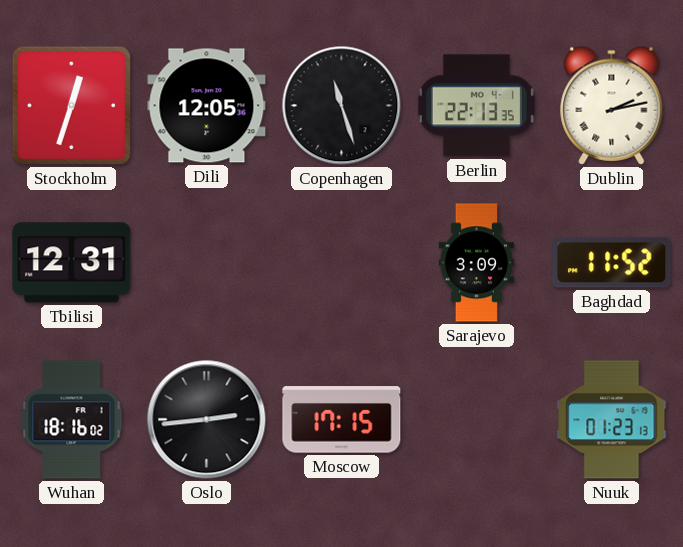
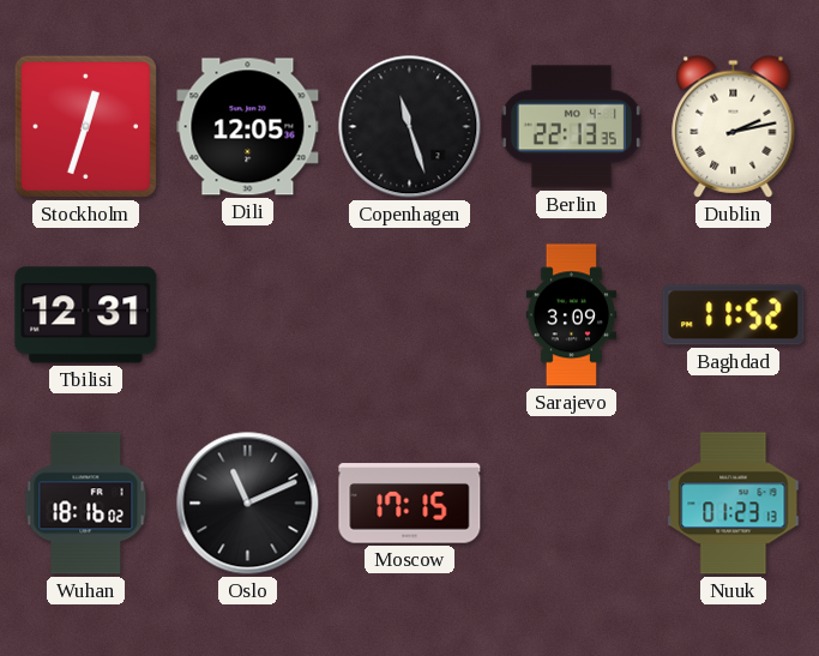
Oslo: 2:44 -> 11:11
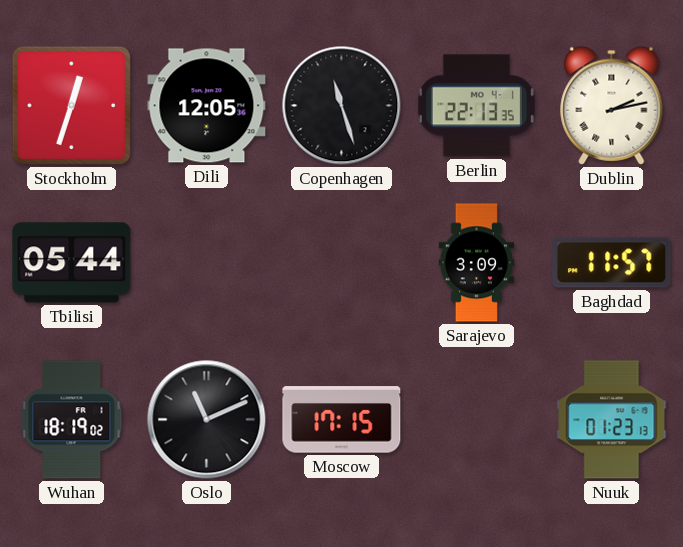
Tbilisi: 12:31 -> 05:44
Baghdad: 11:52 -> 11:57
Wuhan: 18:16 -> 18:19
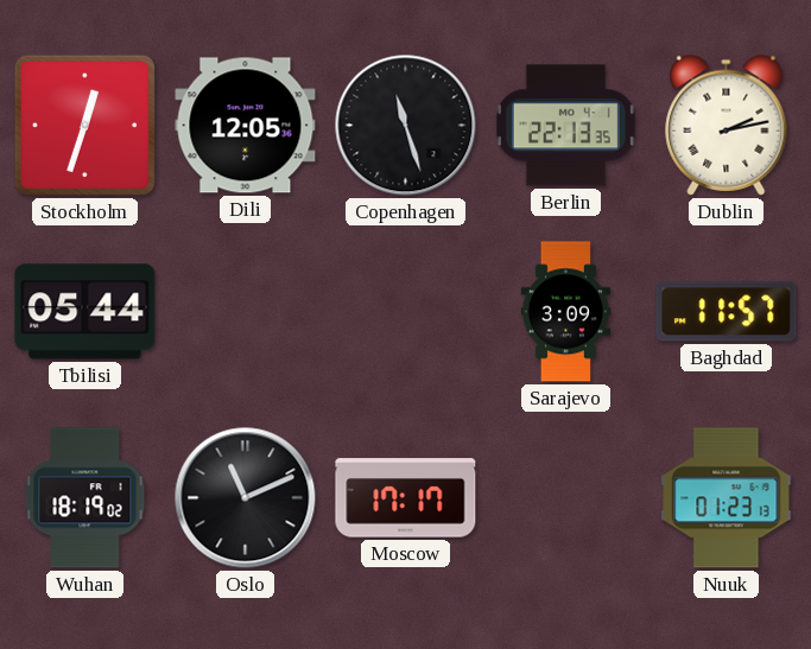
Moscow: 17:15 -> 17:17
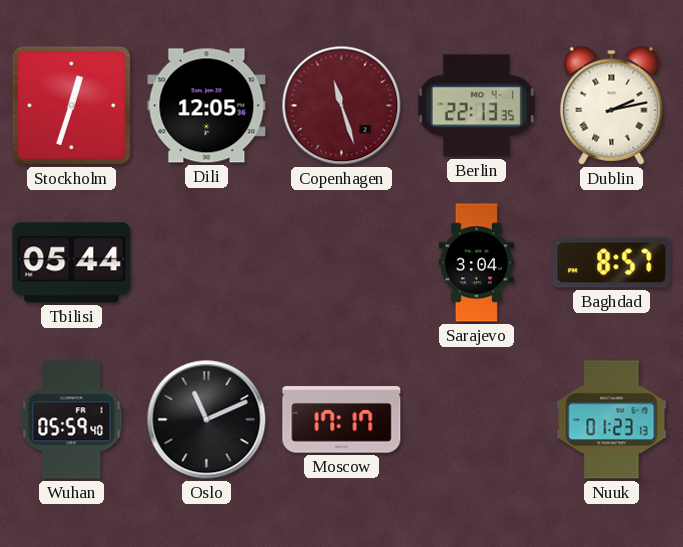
Copenhagen dial: black -> burgundy
Sarajevo: 3:09 -> 3:04
Baghdad: 11:57 -> 8:57
Wuhan: 18:19 -> 05:59
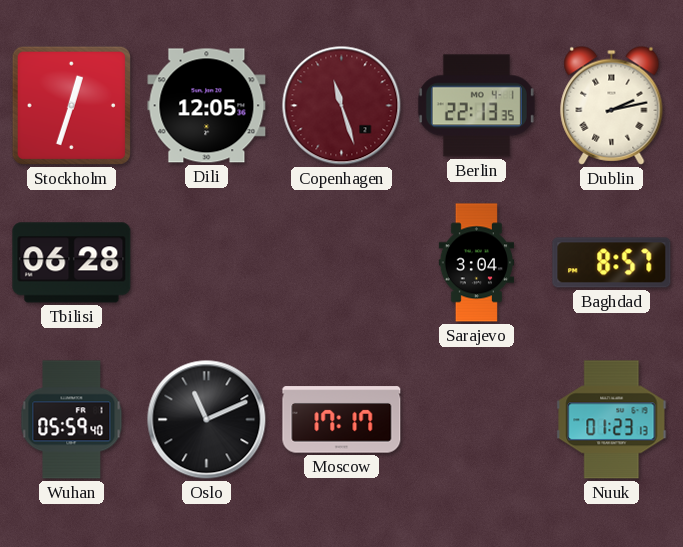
Tbilisi: 05:44 -> 06:28
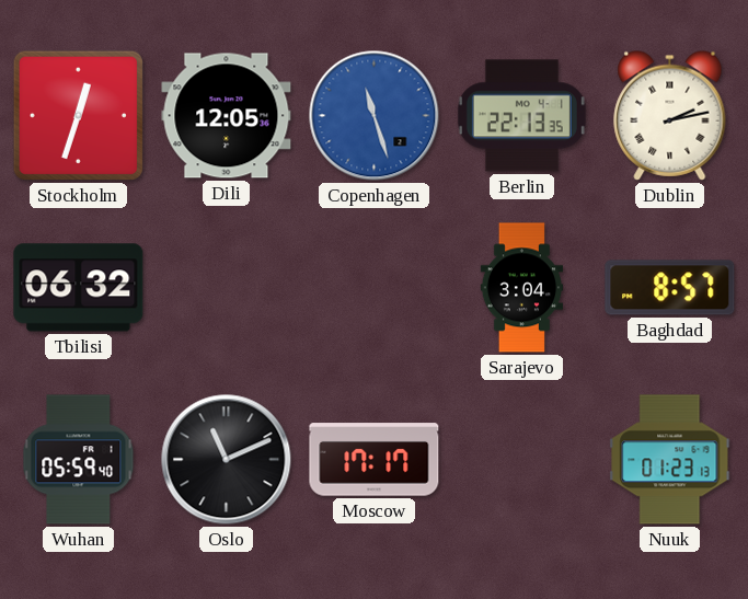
Copenhagen dial: burgundy -> blue
Tbilisi: 06:28 -> 06:32
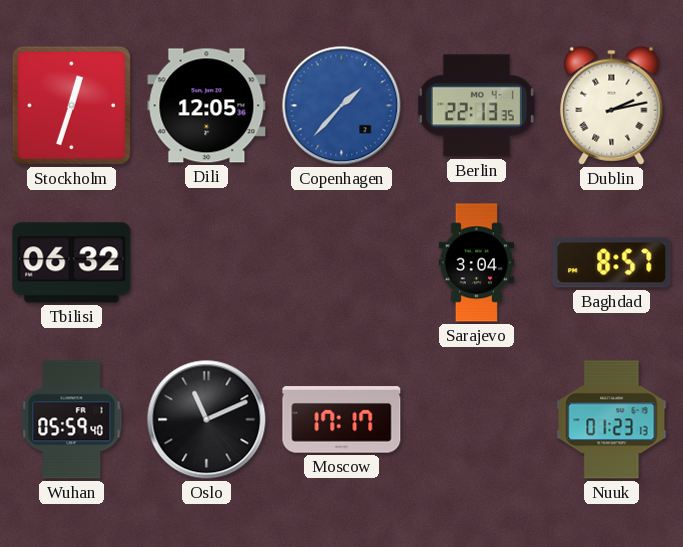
Copenhagen: 11:27 -> 1:37
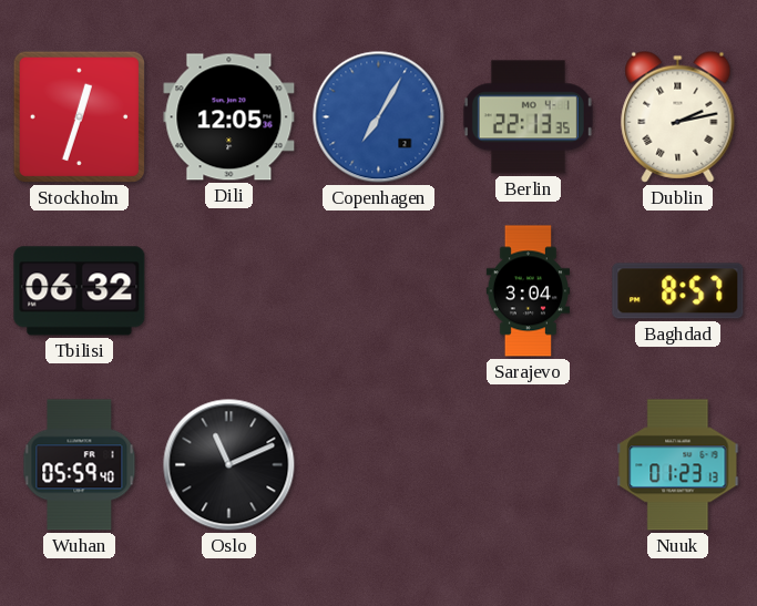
Copenhagen: 1:37 -> 7:05
Moscow: 17:17 -> none
